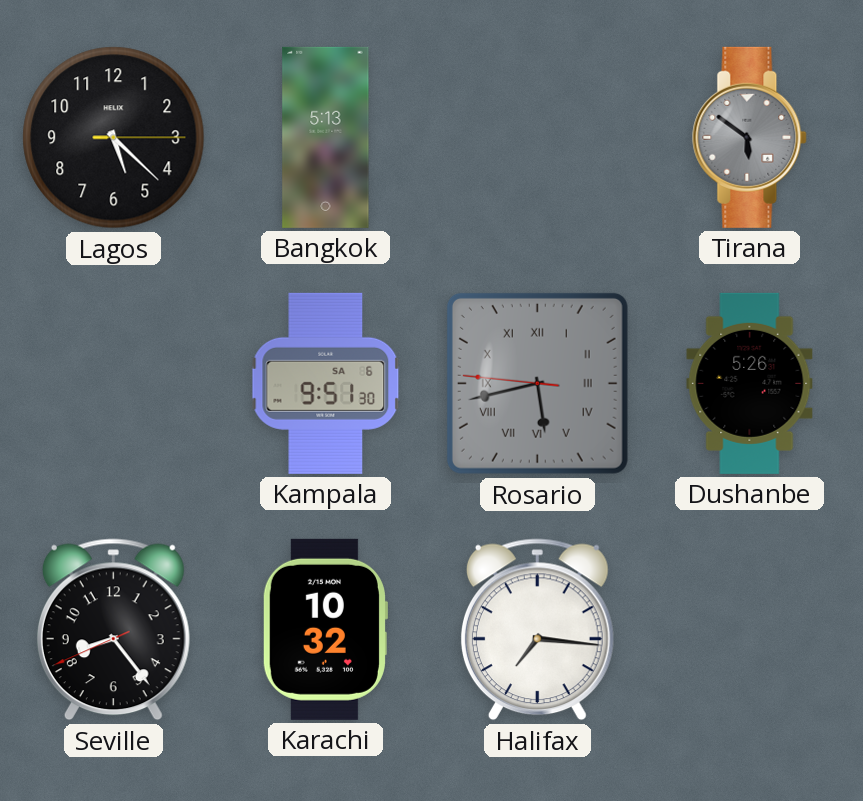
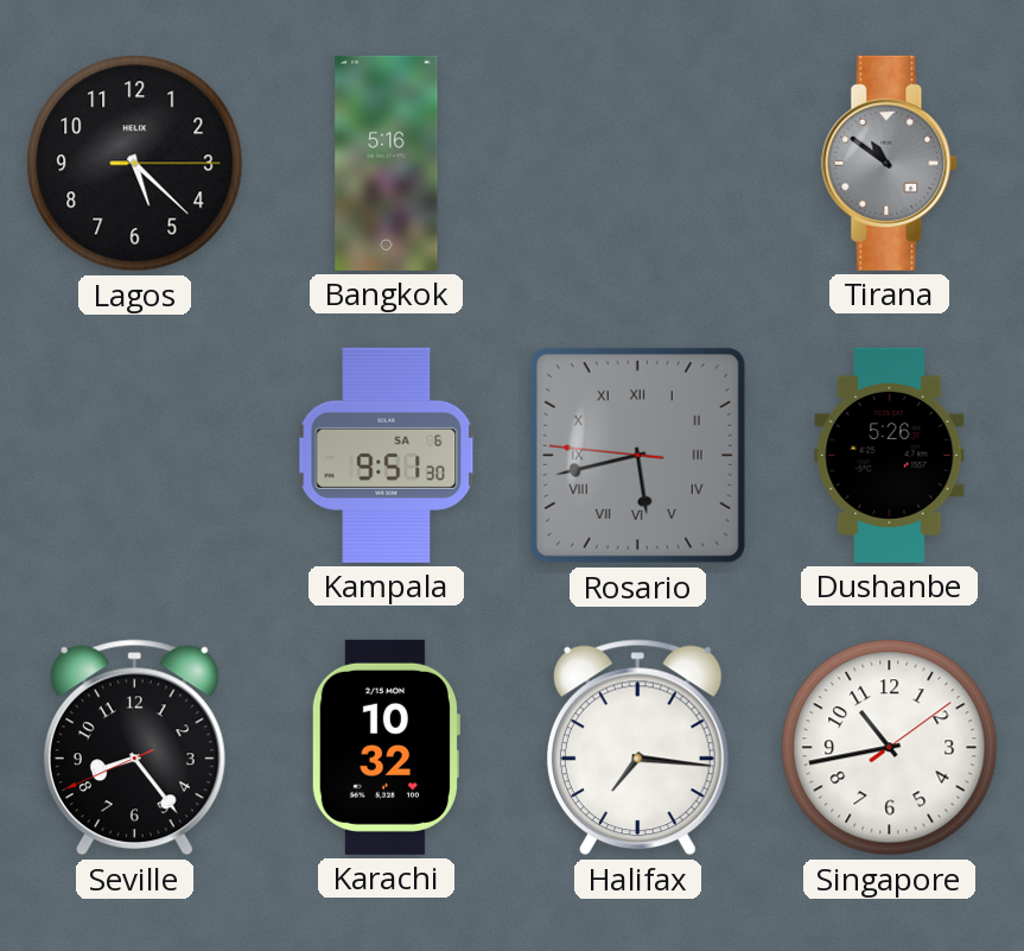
Bangkok: 5:13 -> 5:16
Tirana: 5:51 -> 10:51
Singapore: none -> 10:43
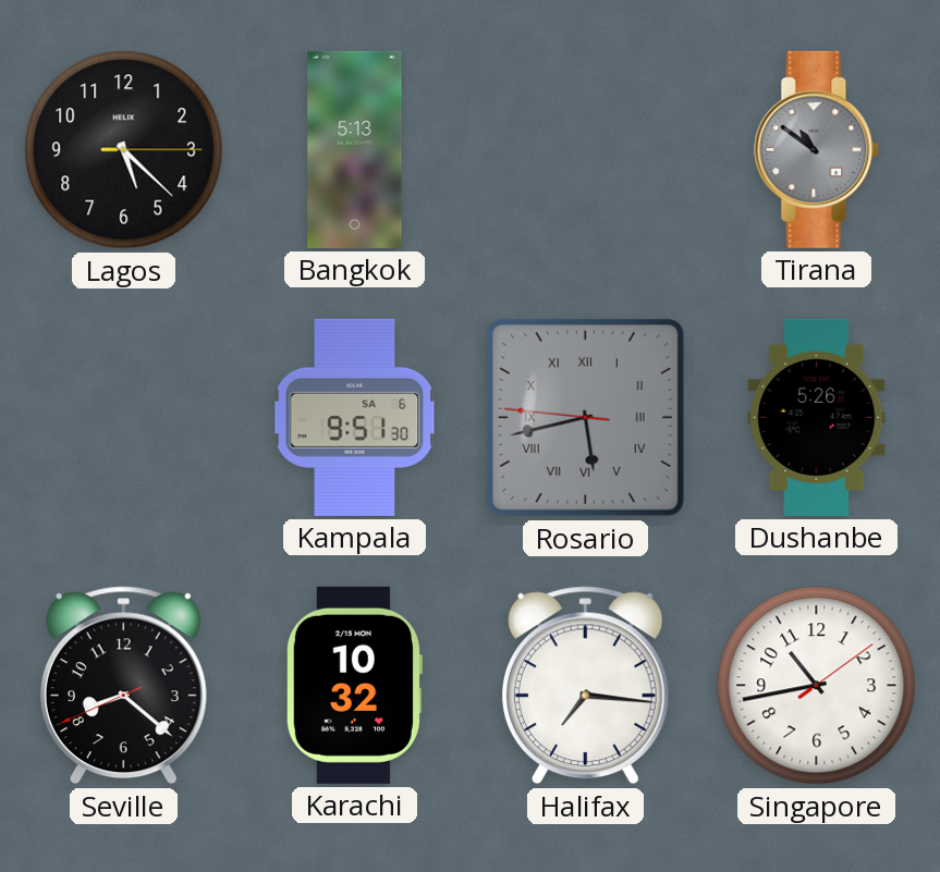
Bangkok: 5:16 -> 5:13
Seville: 8:23 -> 8:21
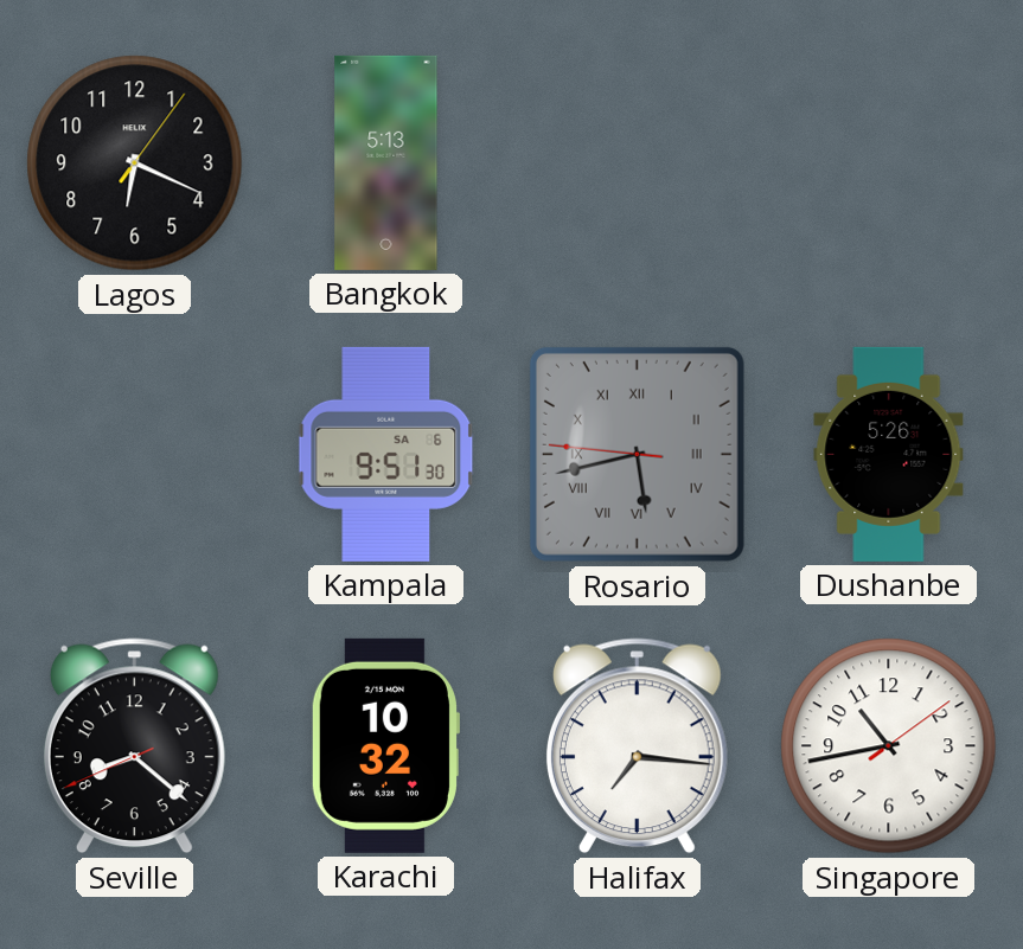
Lagos: 5:22 -> 6:19
Tirana: 10:51 -> none
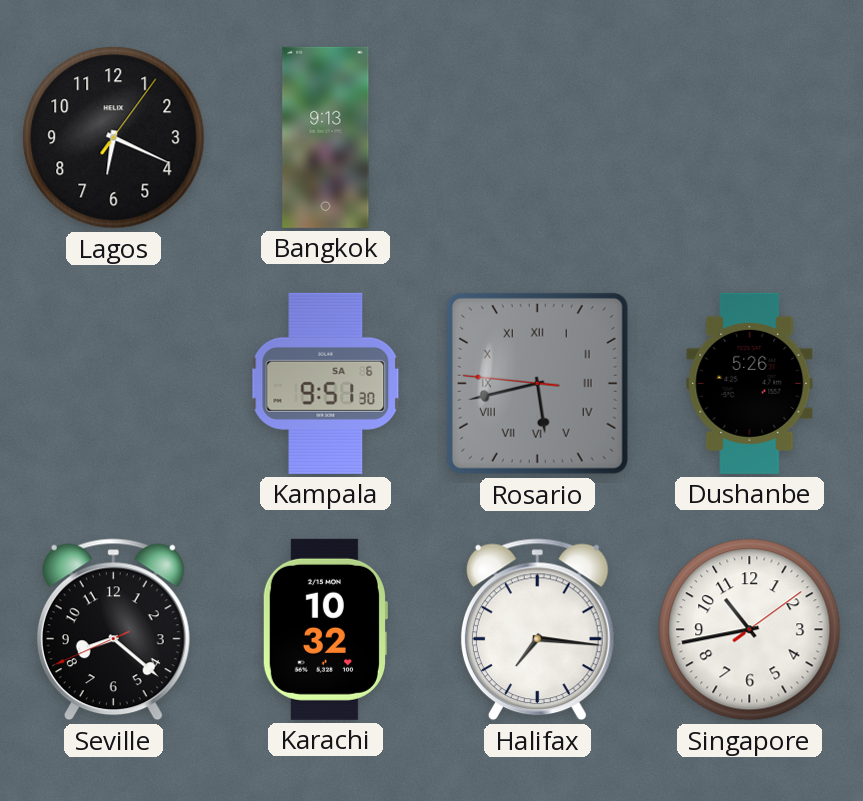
Bangkok: 5:13 -> 9:13
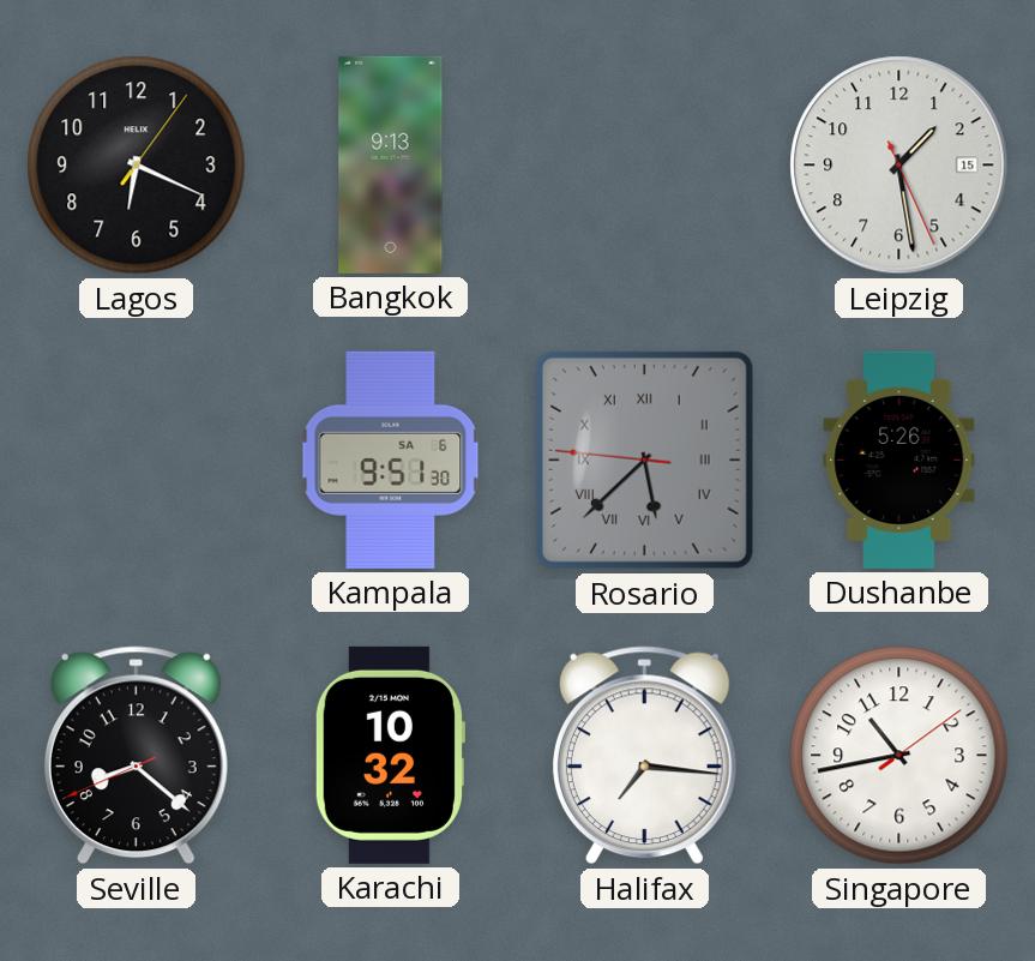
Leipzig: none -> 1:28
Rosario: 5:42 -> 5:37
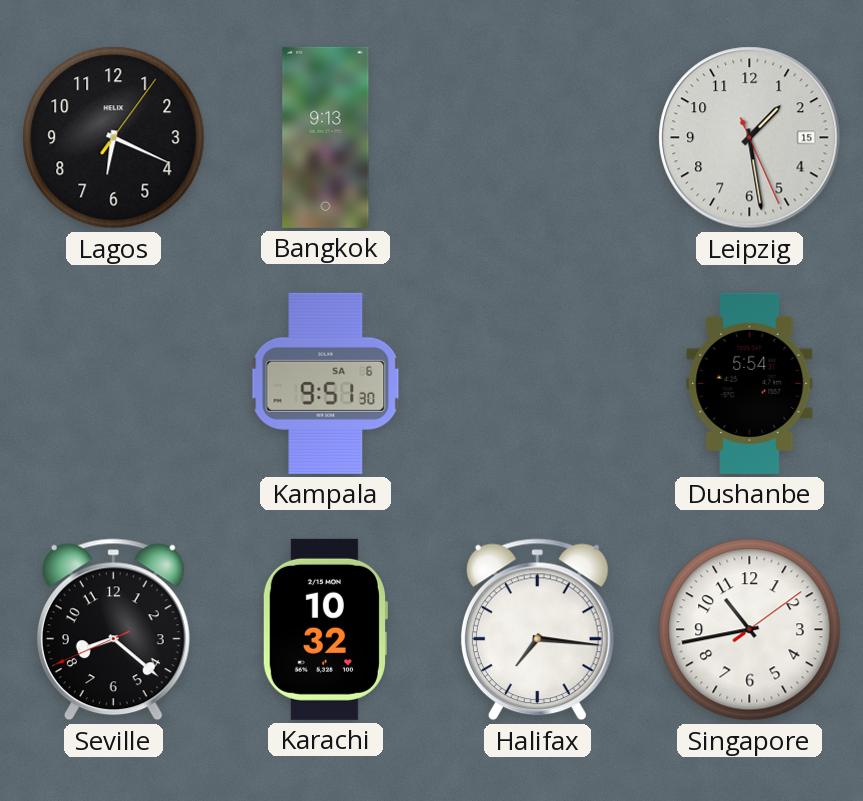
Rosario: 5:37 -> none
Dushanbe: 5:26 -> 5:54
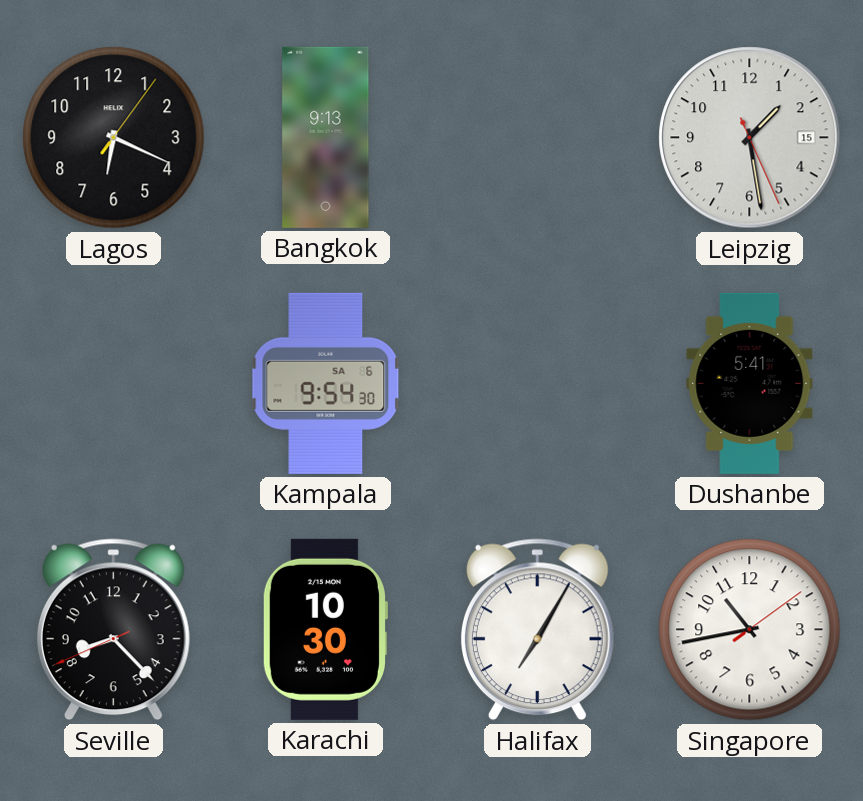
Kampala: 9:51 -> 9:54
Dushanbe: 5:54 -> 5:41
Seville: 8:21 -> 8:22
Karachi: 10:32 -> 10:30
Halifax: 7:16 -> 7:05
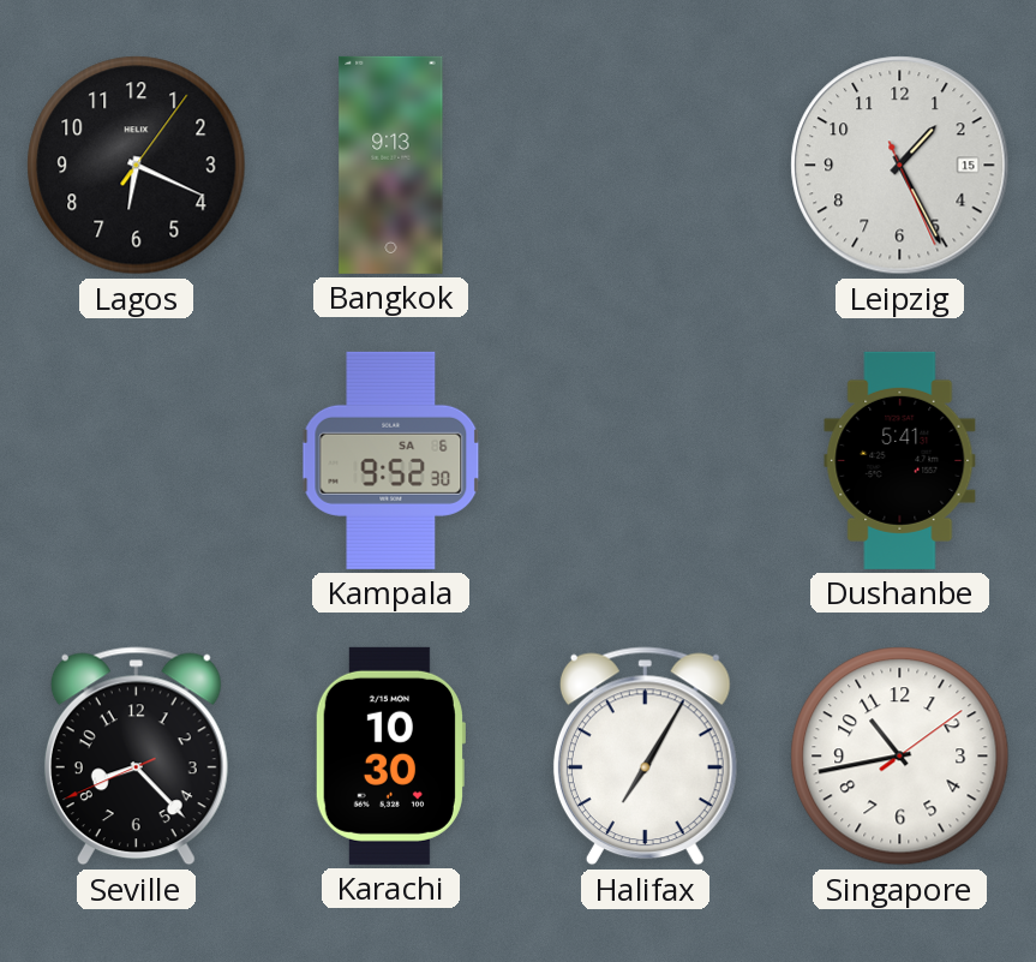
Leipzig: 1:28 -> 1:25
Kampala: 9:54 -> 9:52
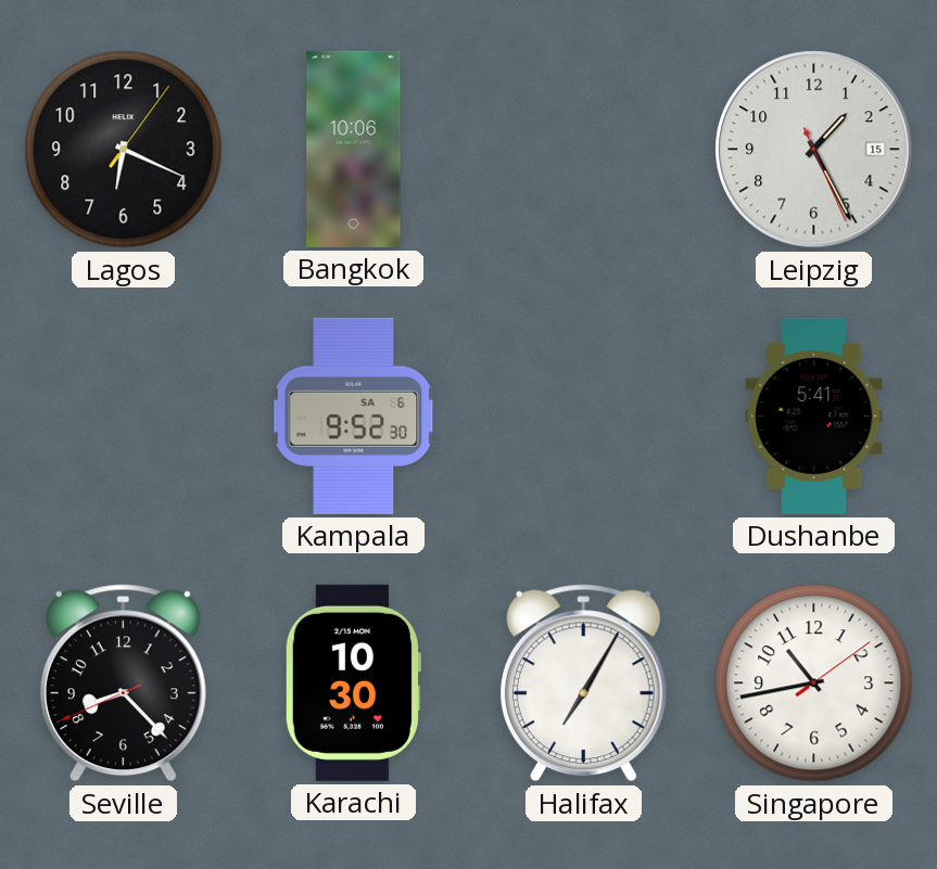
Bangkok: 9:13 -> 10:06
